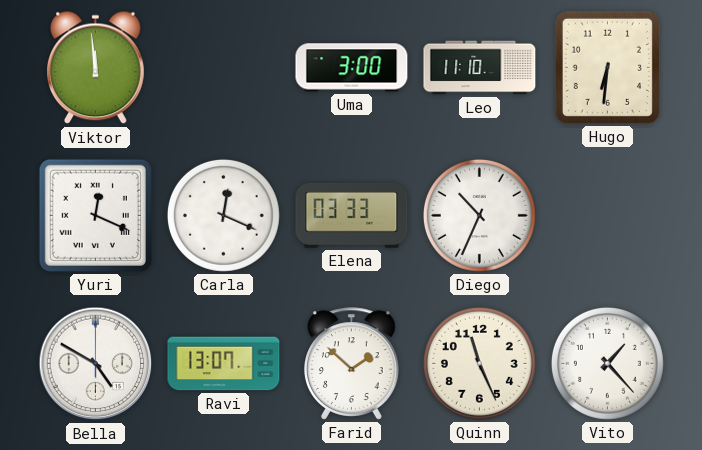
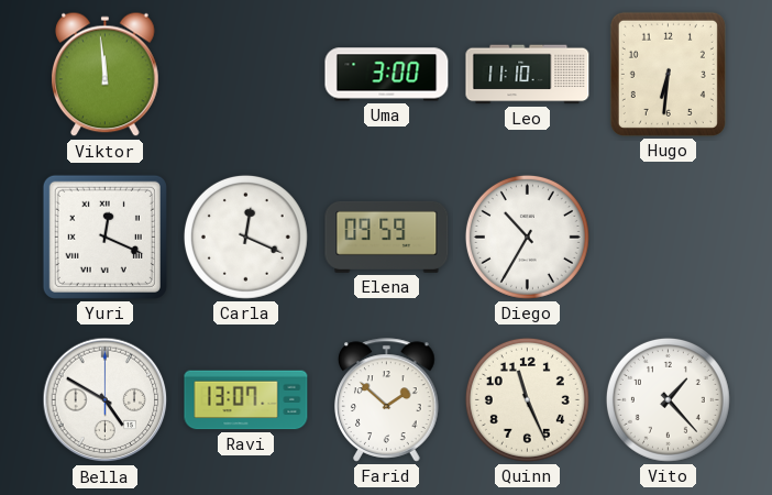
Elena: 03:33 -> 09:59
Diego: 10:34 -> 10:35
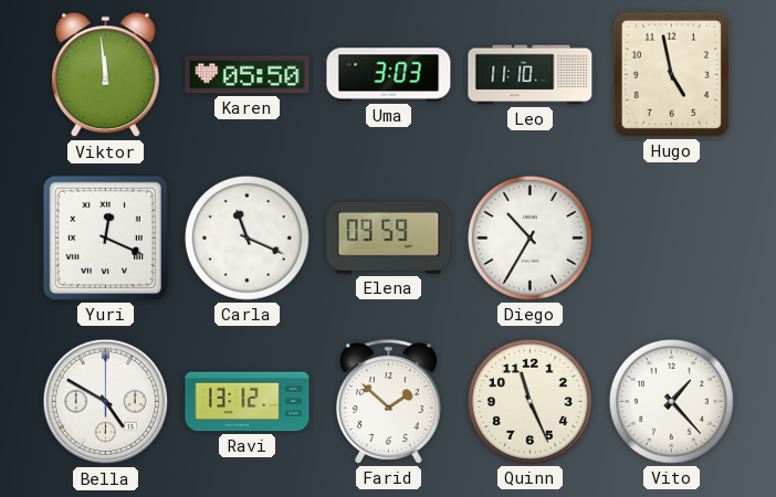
Karen: none -> 05:50
Uma: 3:00 -> 3:03
Hugo: 6:31 -> 4:58
Carla: 12:19 -> 11:19
Ravi: 13:07 -> 13:12
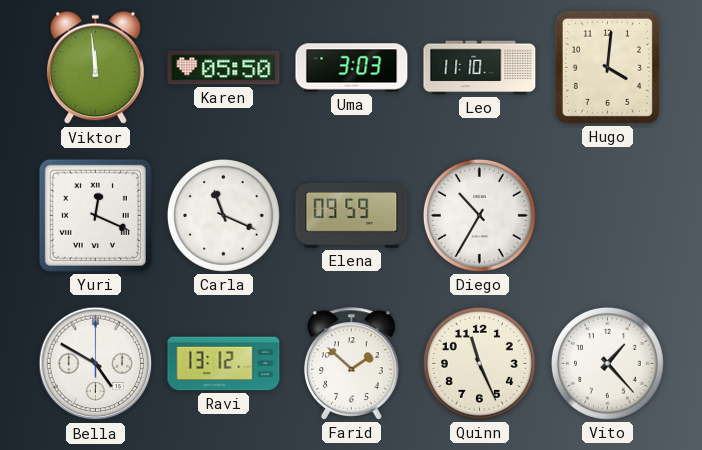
Hugo: 4:58 -> 4:01
